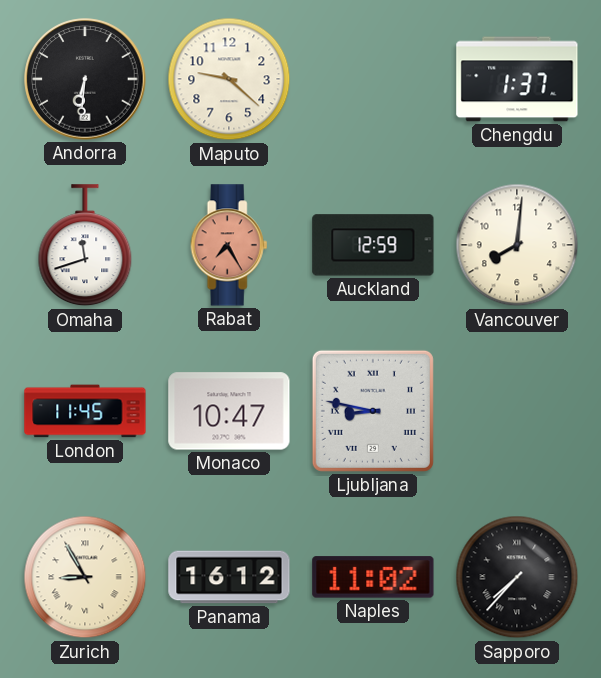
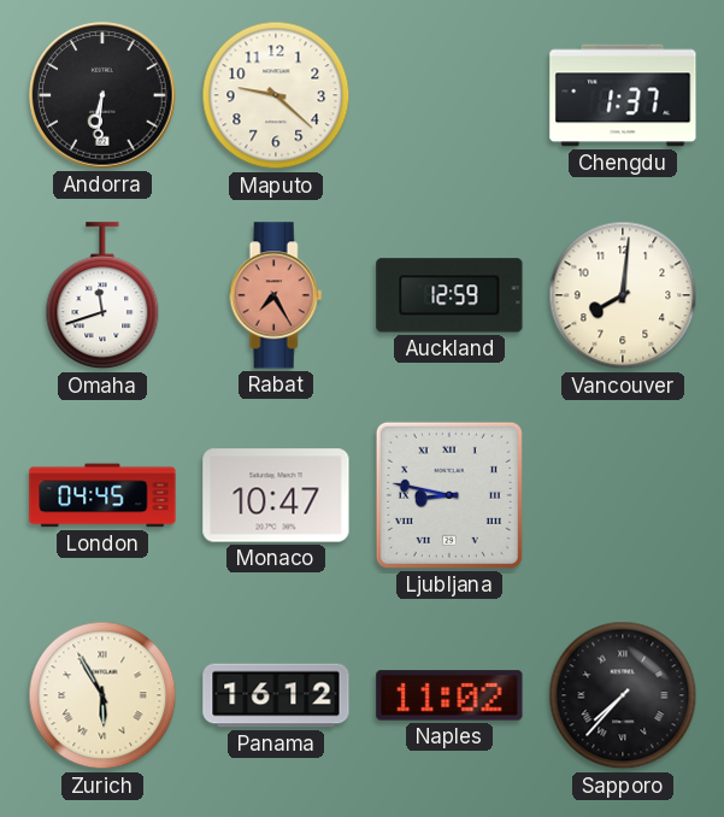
London: 11:45 -> 04:45
Zurich: 8:55 -> 5:55
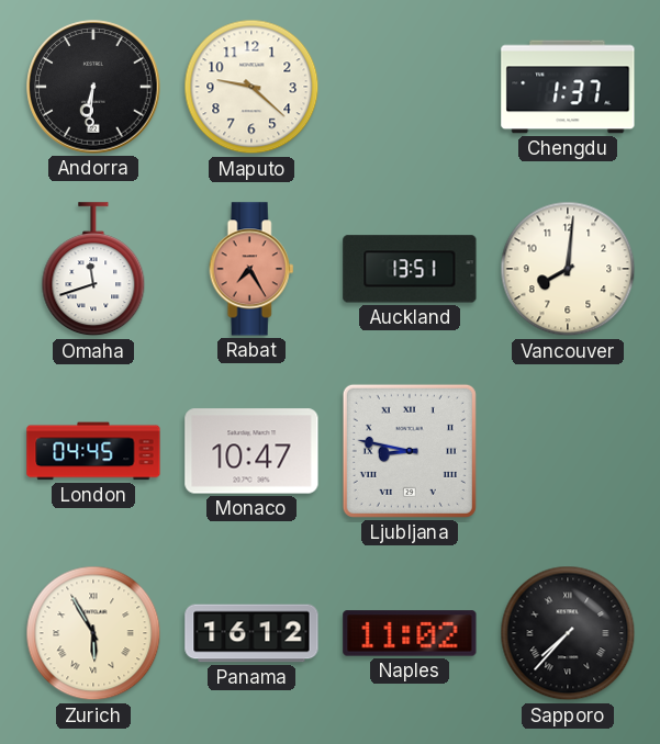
Auckland: 12:59 -> 13:51
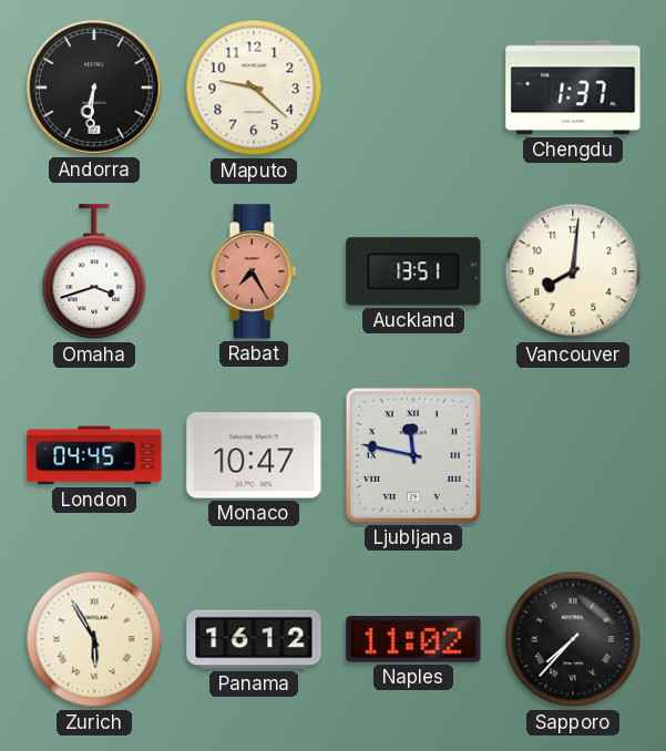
Omaha: 11:42 -> 3:42
Ljubljana: 8:47 -> 11:47
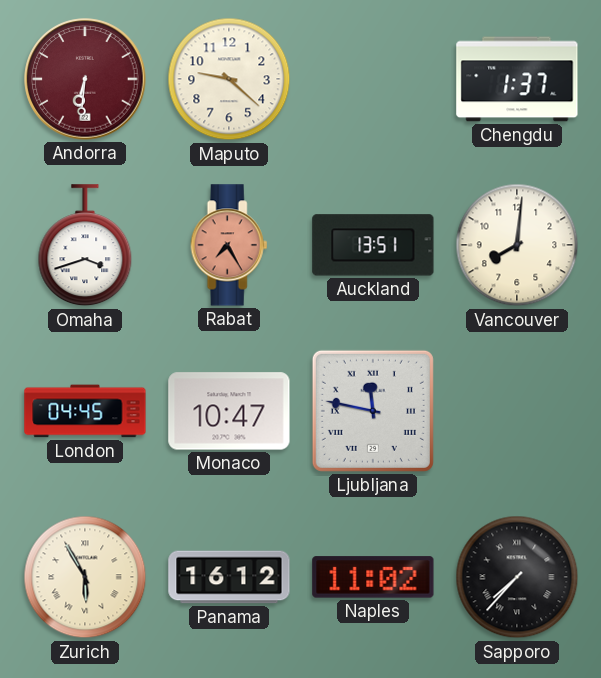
Andorra dial: black -> burgundy
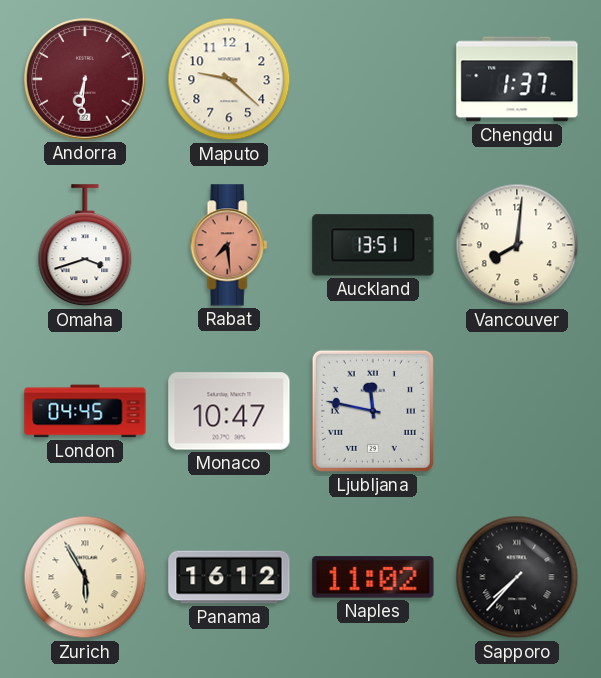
Rabat: 7:25 -> 7:29
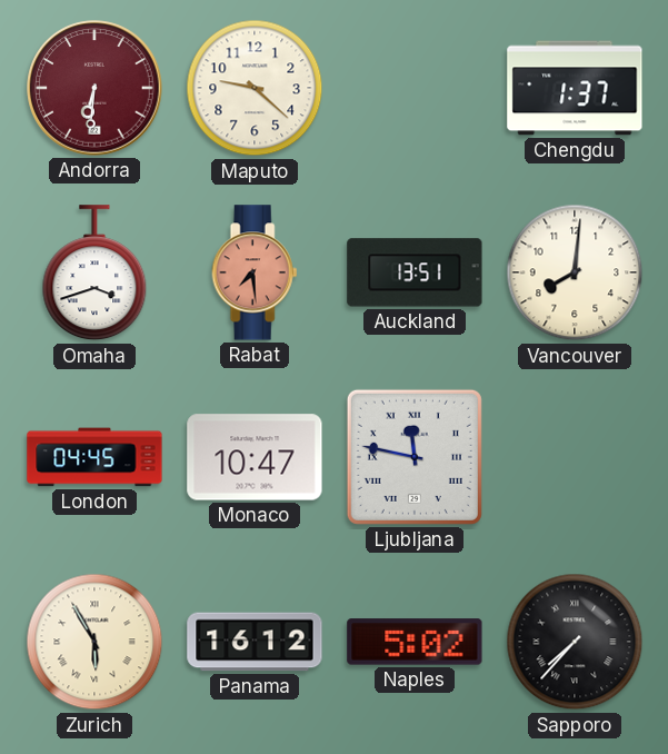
Naples: 11:02 -> 5:02
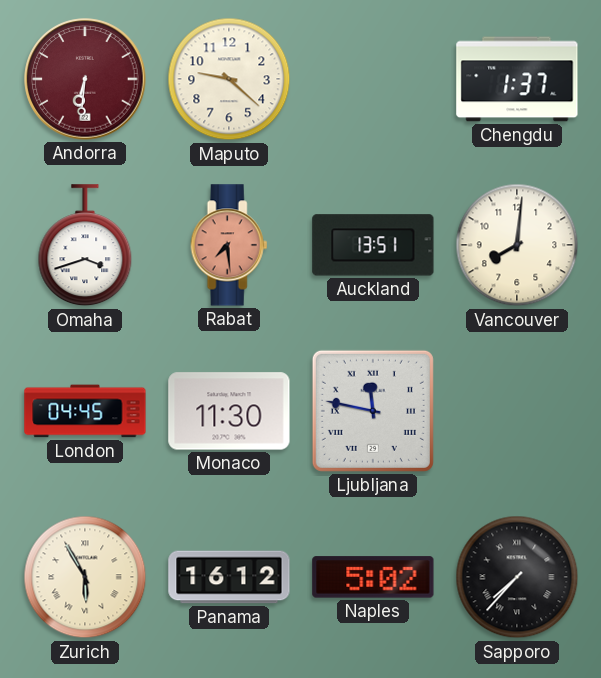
Monaco: 10:47 -> 11:30
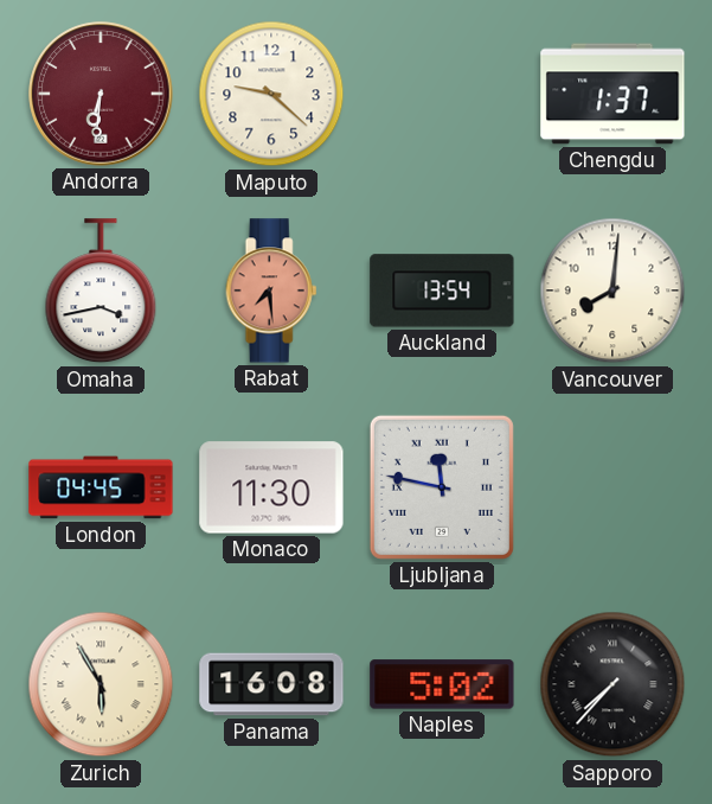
Omaha: 3:42 -> 3:43
Auckland: 13:51 -> 13:54
Panama: 16:12 -> 16:08
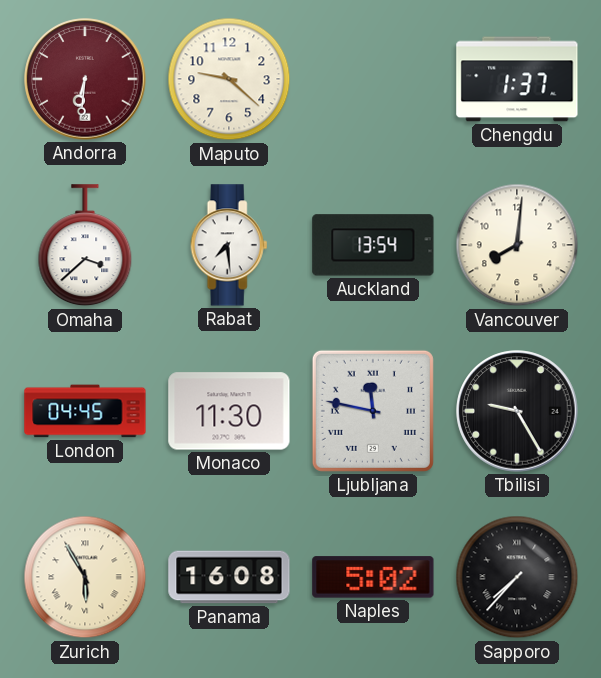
Omaha: 3:43 -> 3:38
Rabat dial: salmon -> white
Tbilisi: none -> 9:25
